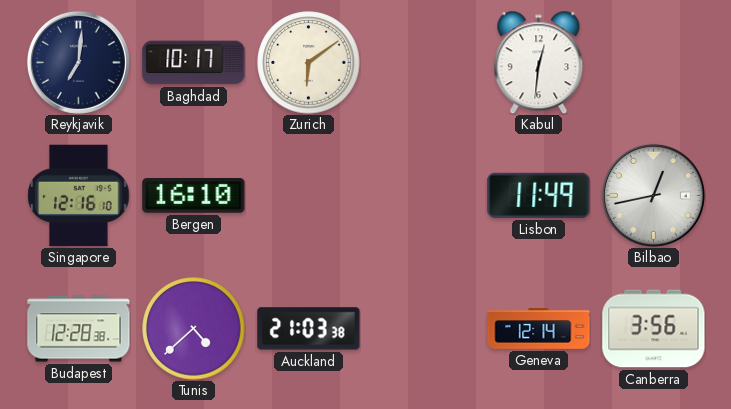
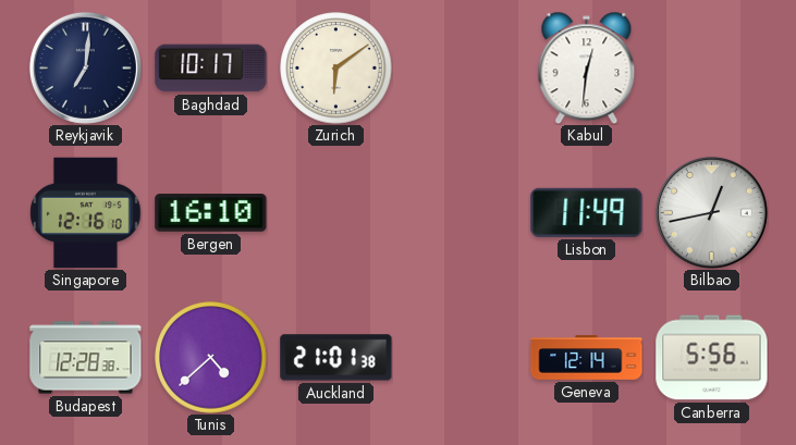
Auckland: 21:03 -> 21:01
Canberra: 3:56 -> 5:56
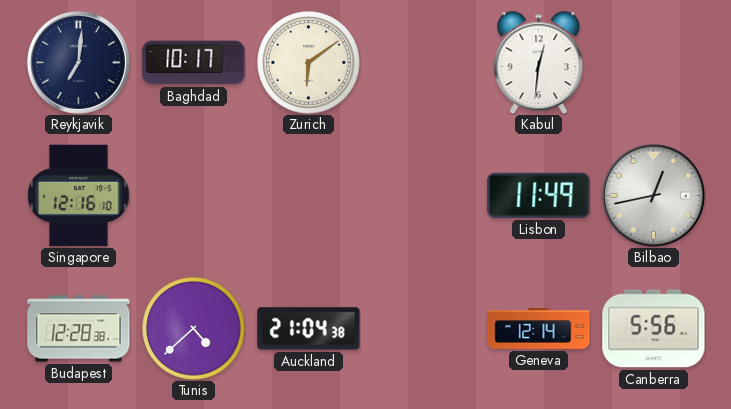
Bergen: 16:10 -> none
Auckland: 21:01 -> 21:04
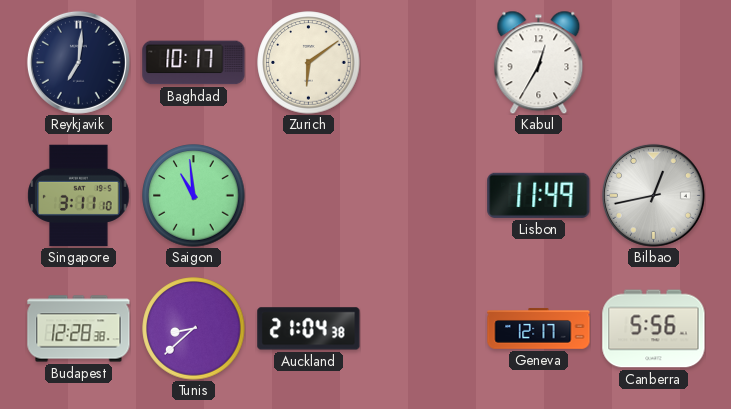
Kabul: 12:31 -> 12:35
Singapore: 12:16 -> 3:11
Saigon: none -> 10:59
Tunis: 4:38 -> 8:38
Geneva: 12:14 -> 12:17
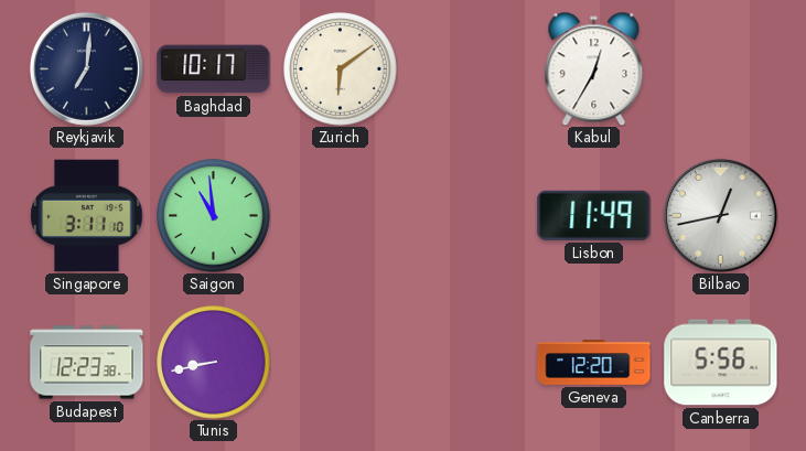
Budapest: 12:28 -> 12:23
Tunis: 8:38 -> 8:43
Auckland: 21:04 -> none
Geneva: 12:17 -> 12:20
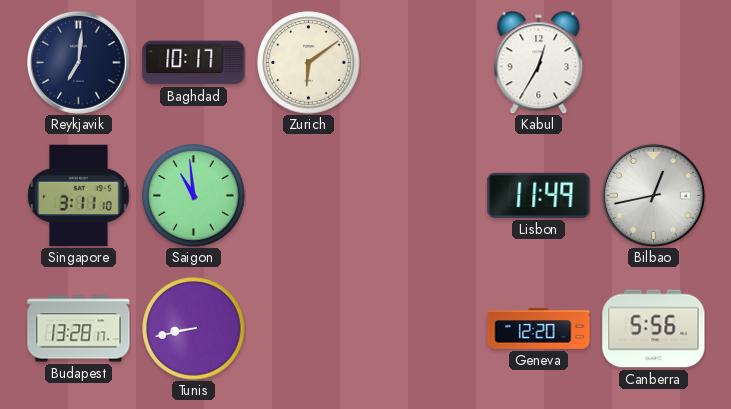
Budapest: 12:23 -> 13:28
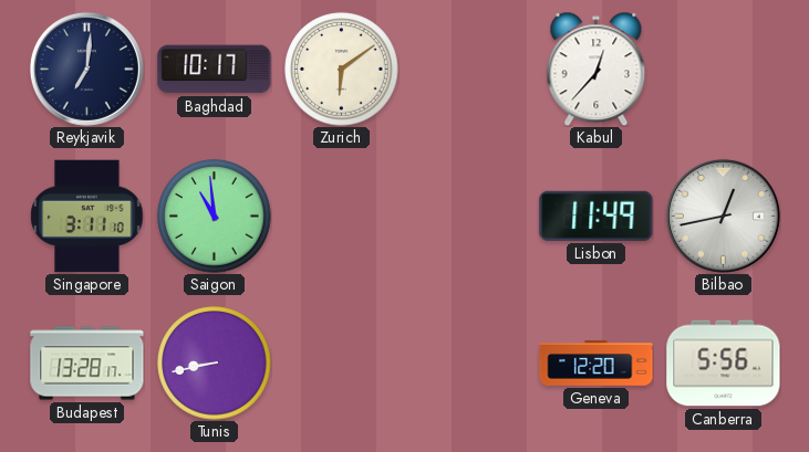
Kabul: 12:35 -> 12:37
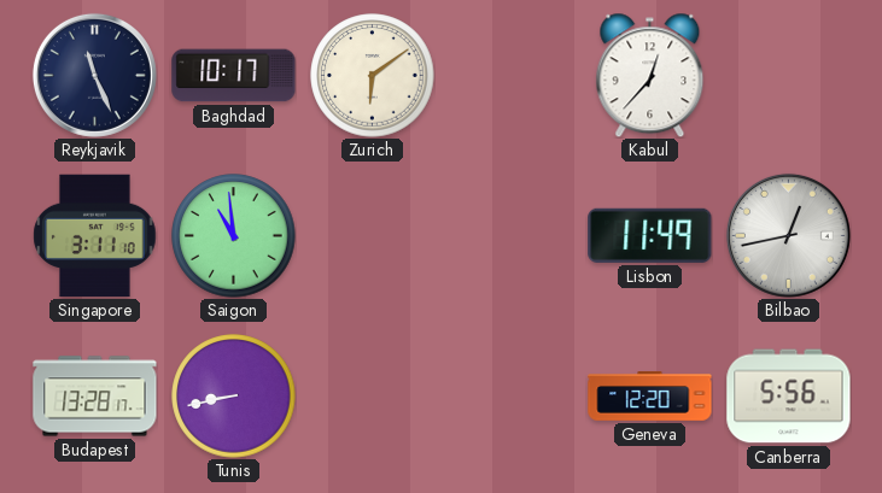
Reykjavik: 7:01 -> 11:26
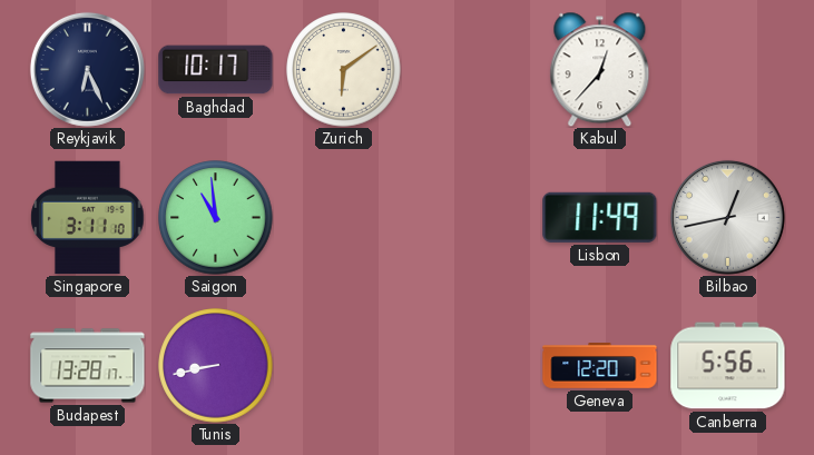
Reykjavik: 11:26 -> 6:26
